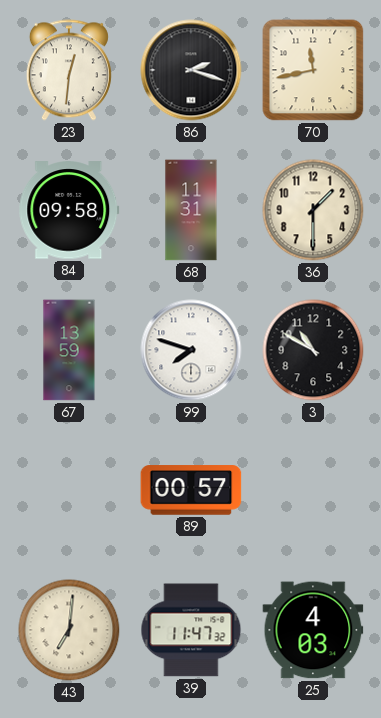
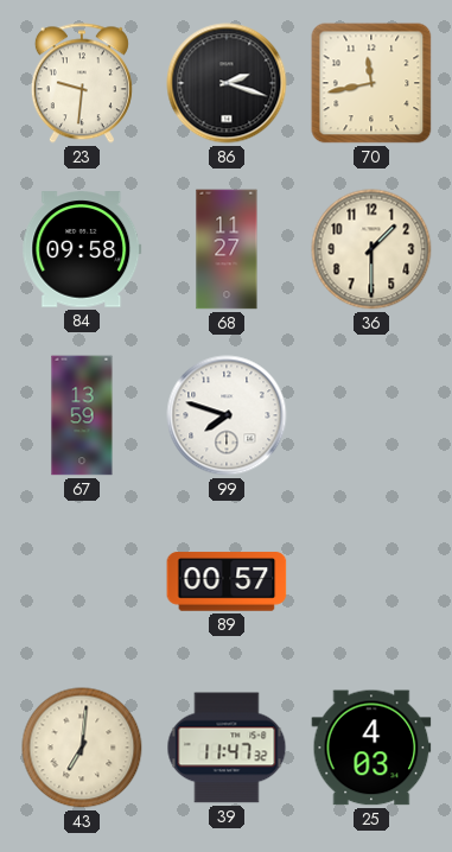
23: 12:31 -> 9:31
68: 11:31 -> 11:27
3: 10:50 -> none
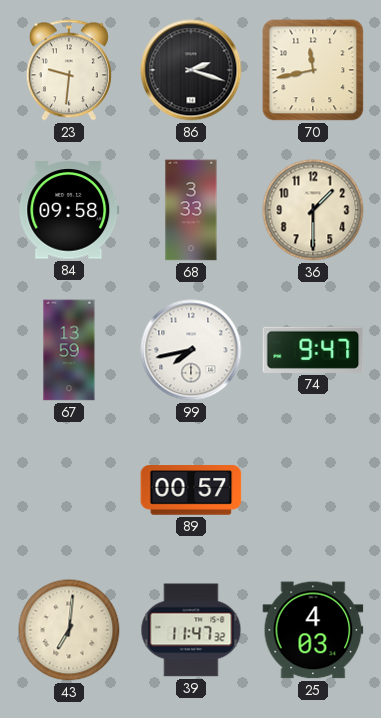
68: 11:27 -> 3:33
99: 7:48 -> 7:43
74: none -> 9:47
